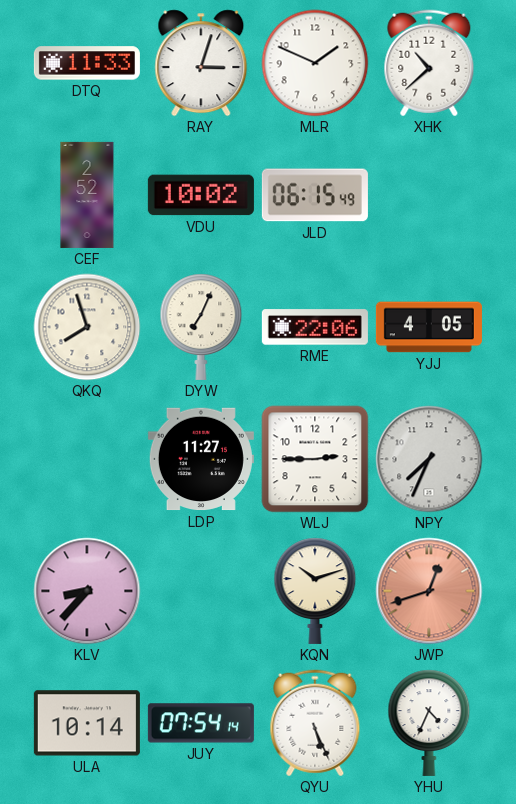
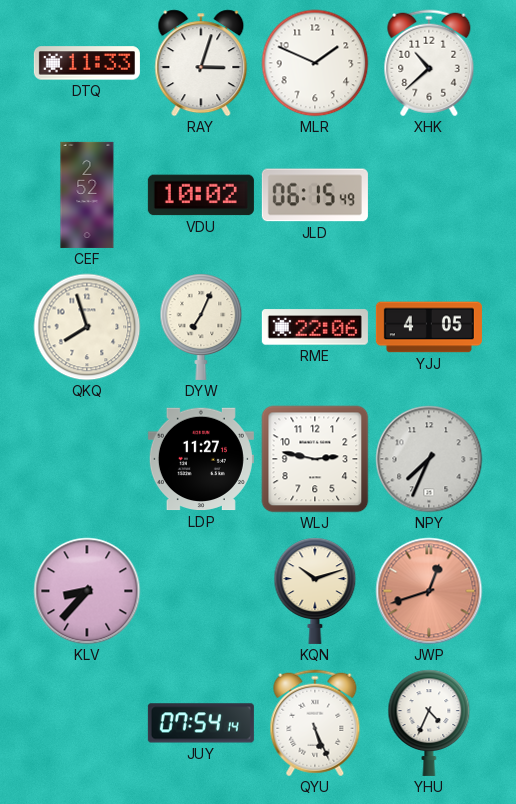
WLJ: 2:45 -> 2:47
ULA: 10:14 -> none
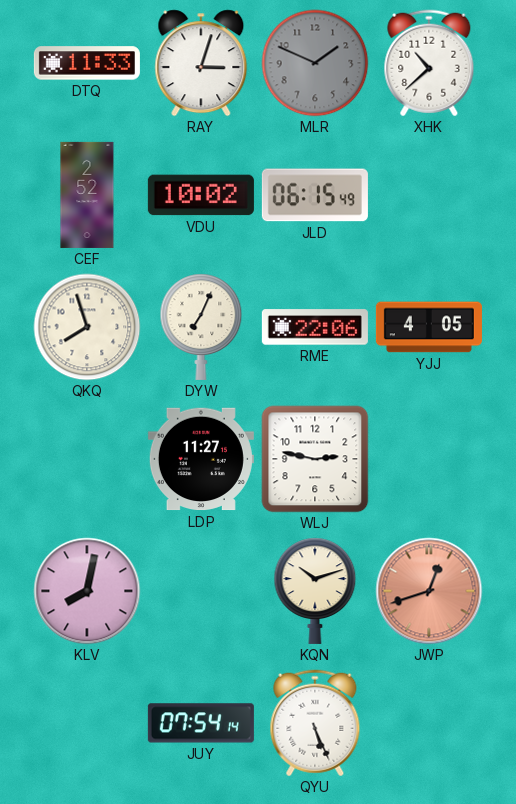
MLR dial: white -> grey
NPY: 7:34 -> none
KLV: 8:37 -> 8:02
YHU: 4:34 -> none
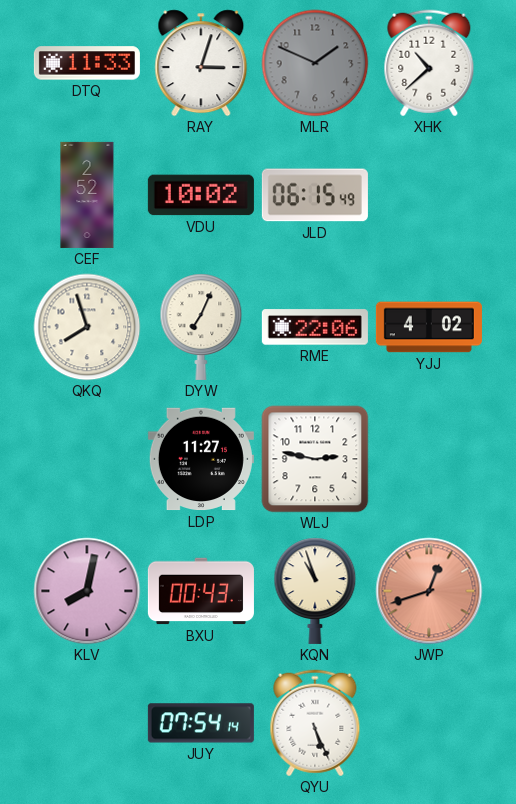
YJJ: 4:05 -> 4:02
BXU: none -> 00:43
KQN: 10:12 -> 10:57
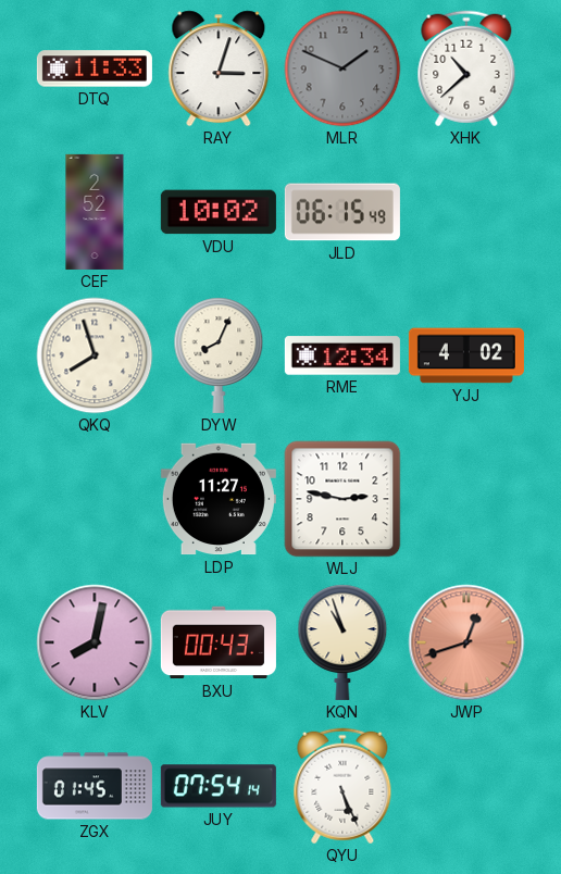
DYW: 7:04 -> 8:04
RME: 22:06 -> 12:34
ZGX: none -> 01:45
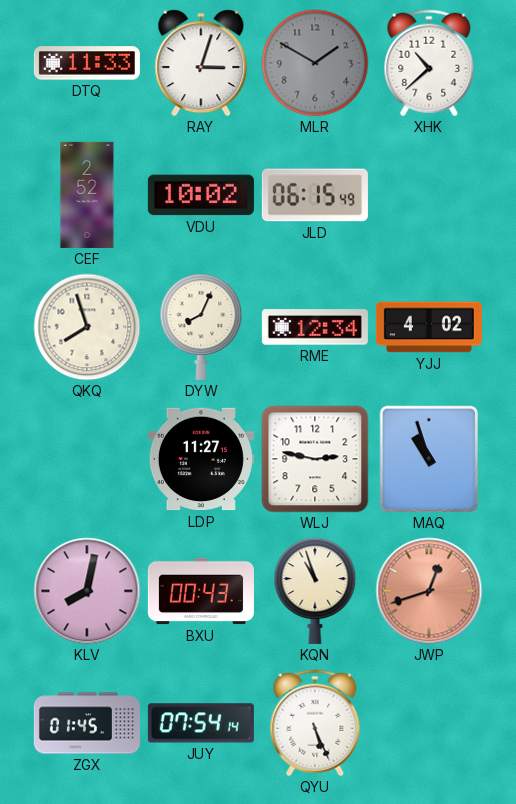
MLR: 1:49 -> 1:50
MAQ: none -> 10:57
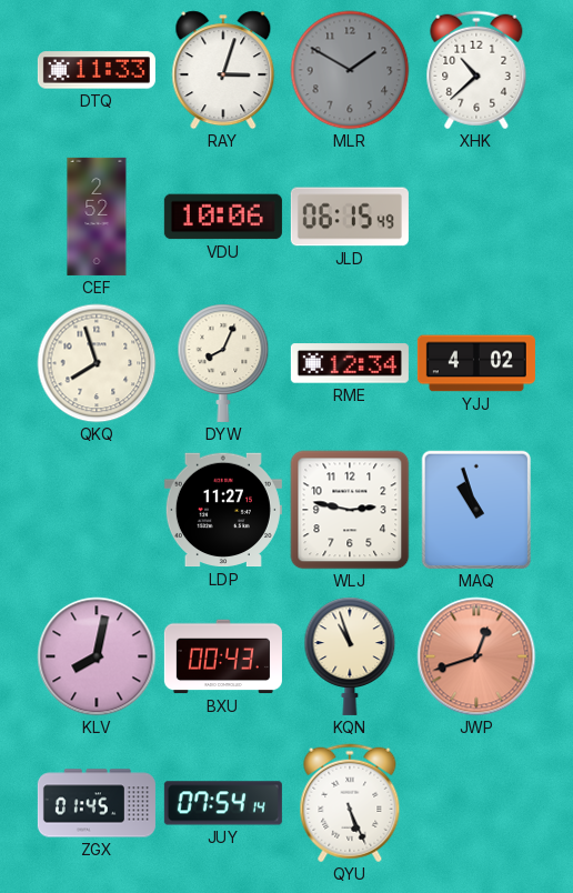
VDU: 10:02 -> 10:06
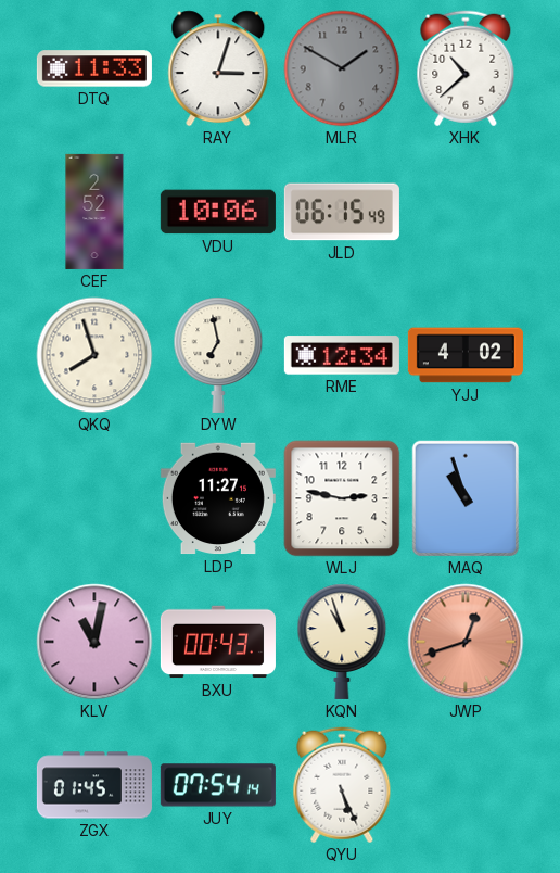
DYW: 8:04 -> 6:58
KLV: 8:02 -> 11:02
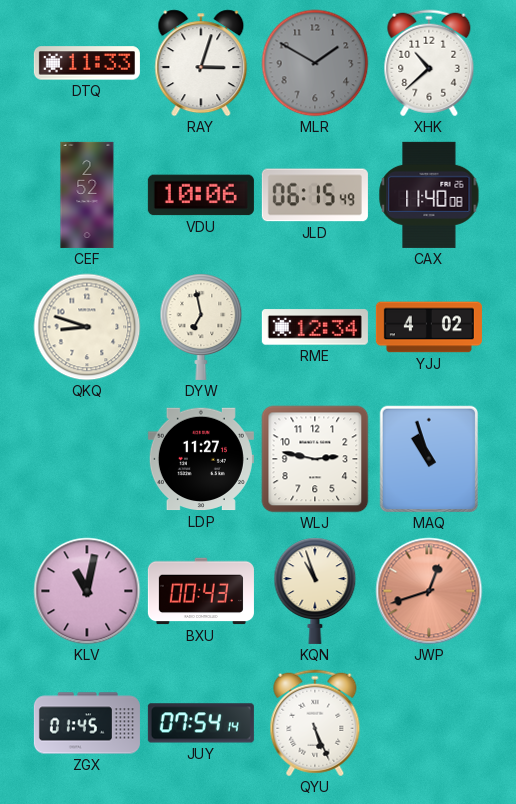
CAX: none -> 11:40
QKQ: 7:57 -> 8:48
